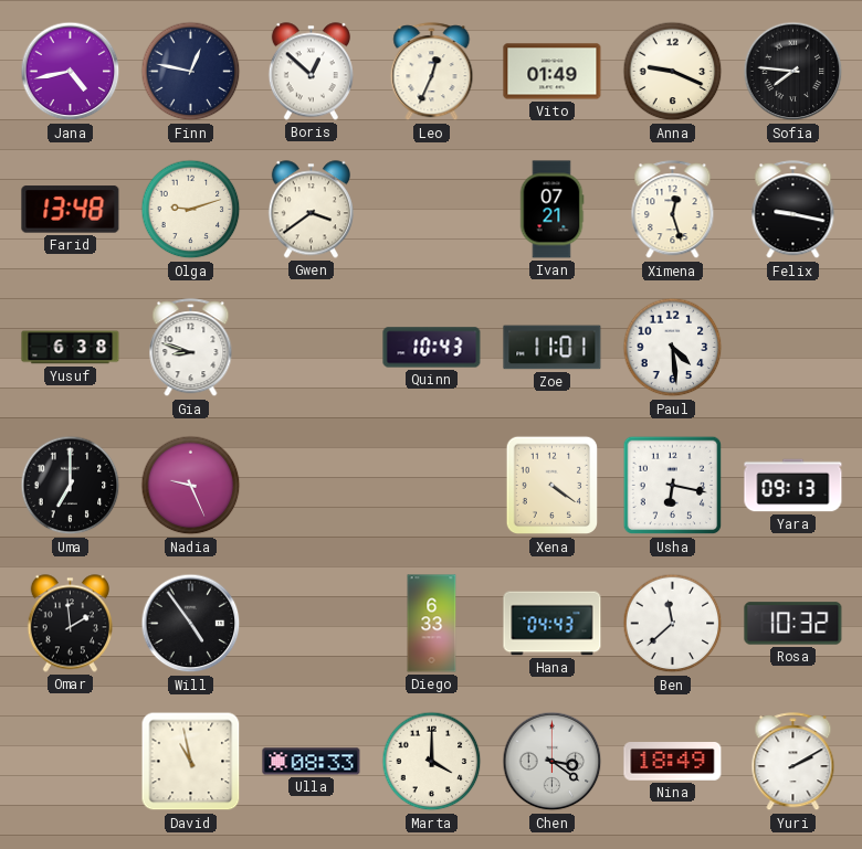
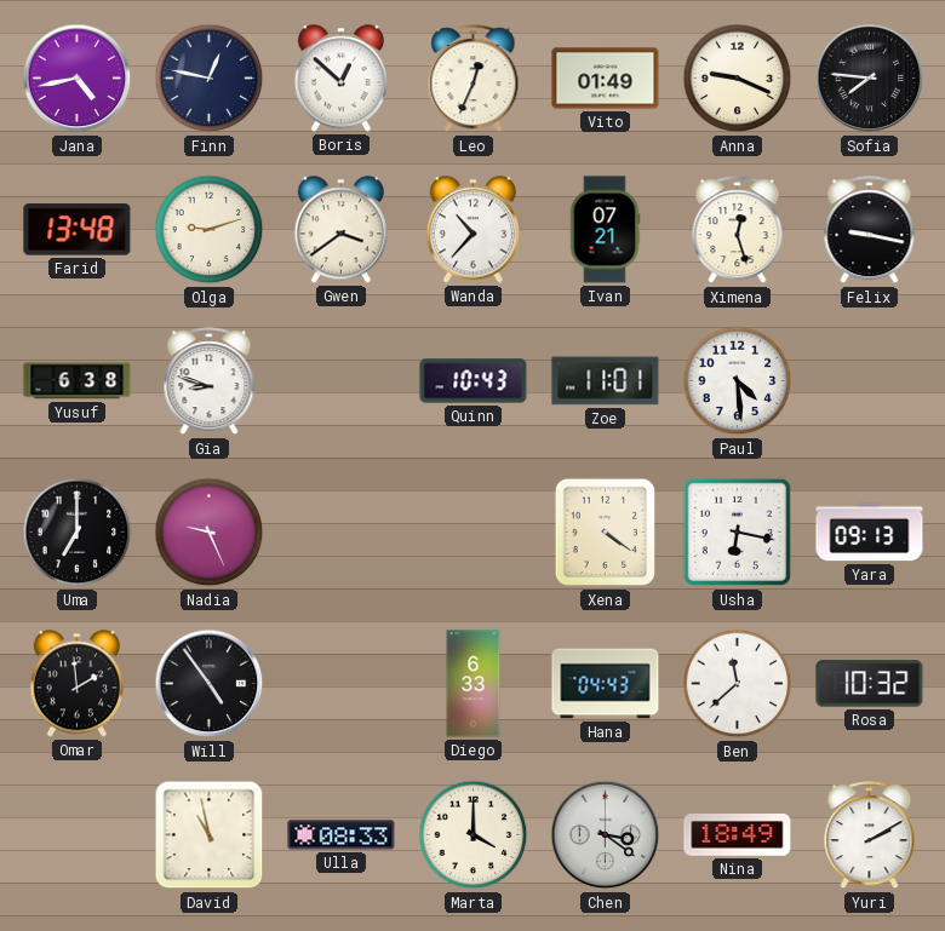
Wanda: none -> 10:37
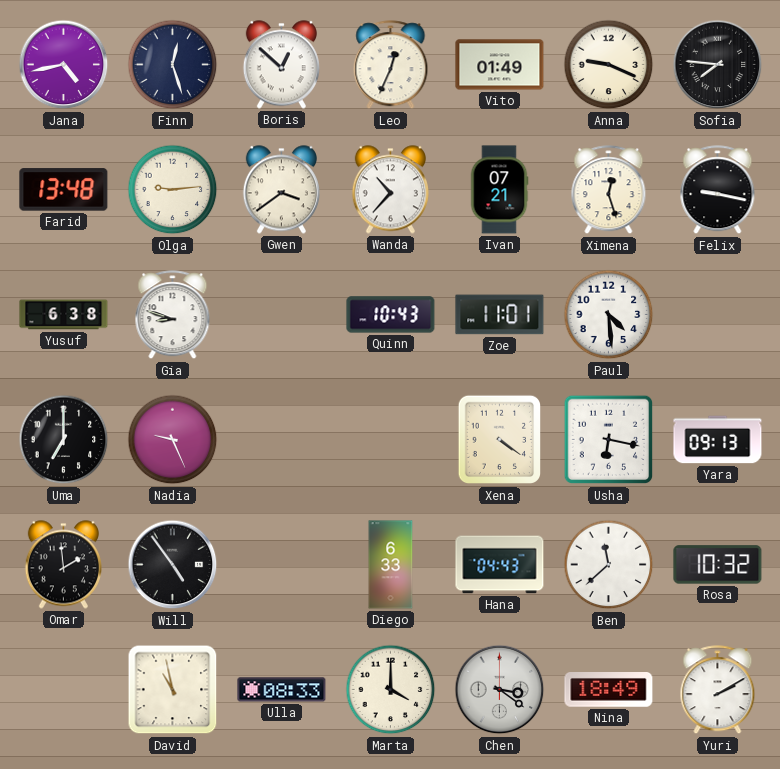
Finn: 12:47 -> 12:27
Olga: 9:12 -> 9:14
